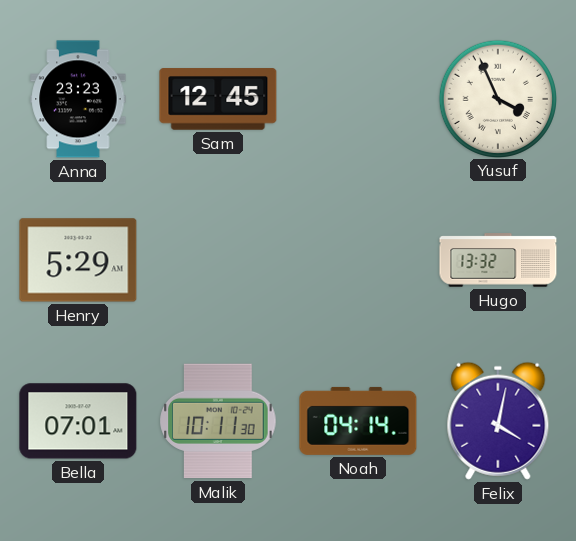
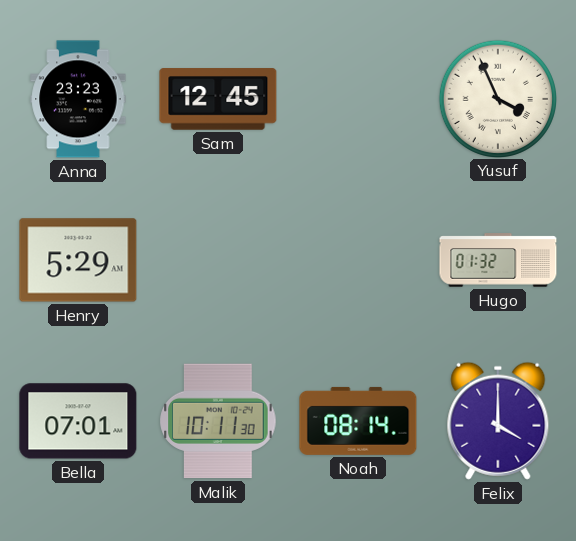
Hugo: 13:32 -> 01:32
Noah: 04:14 -> 08:14
Felix: 4:02 -> 4:00
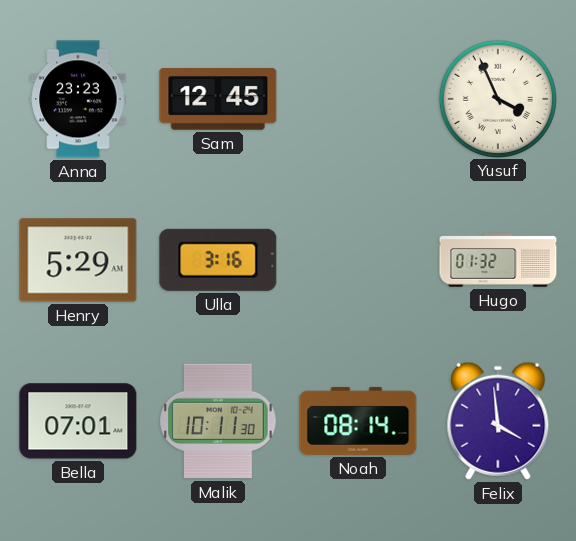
Ulla: none -> 3:16
Felix: 4:00 -> 3:59
